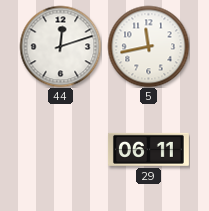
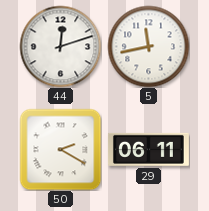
50: none -> 2:20
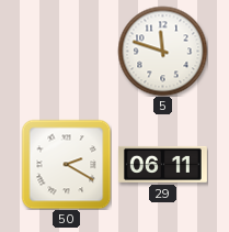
44: 12:12 -> none
5: 11:43 -> 11:48
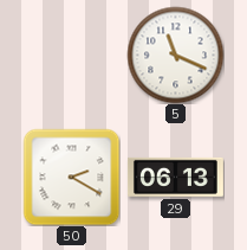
5: 11:48 -> 11:19
29: 06:11 -> 06:13
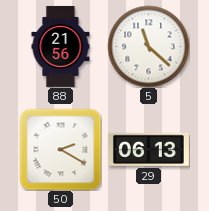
88: none -> 21:56
5: 11:19 -> 11:22
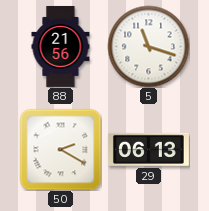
5: 11:22 -> 11:18
